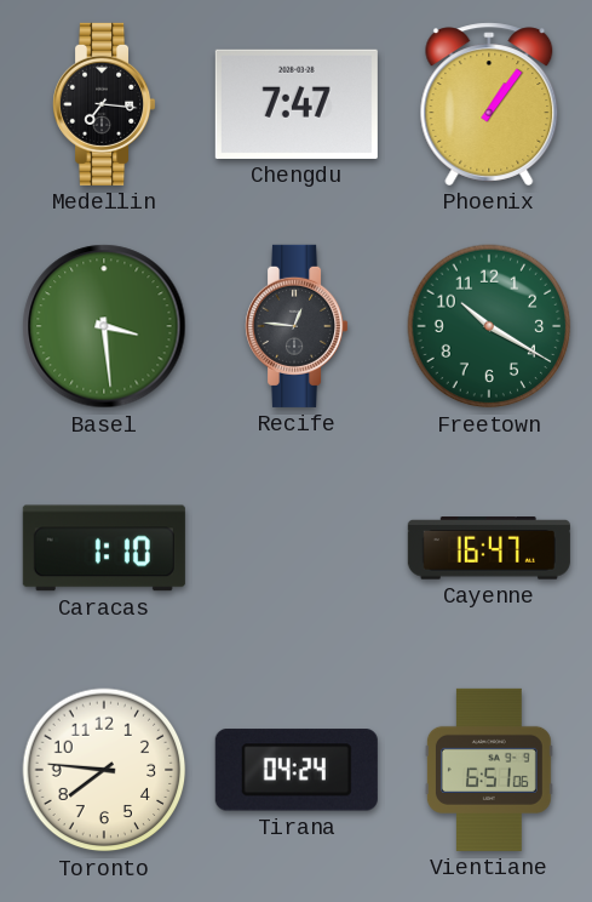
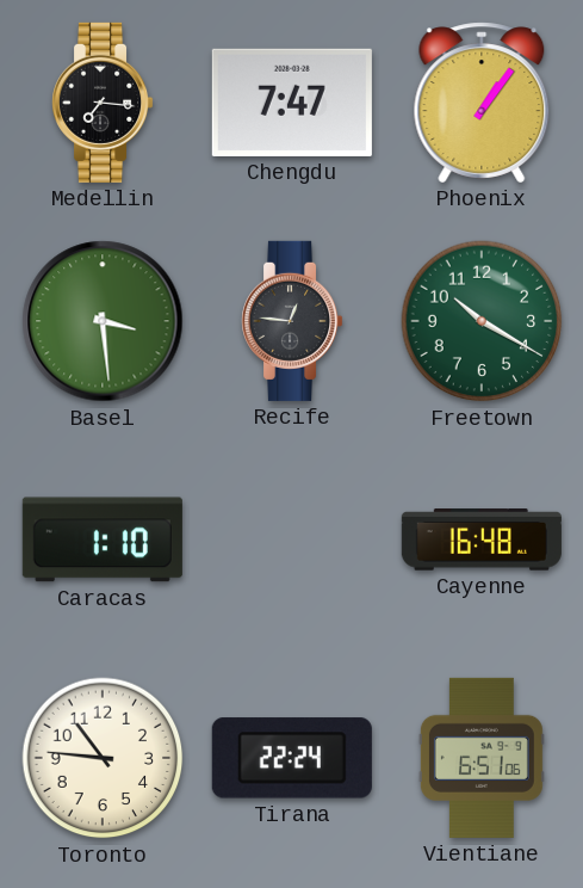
Cayenne: 16:47 -> 16:48
Toronto: 7:46 -> 10:46
Tirana: 04:24 -> 22:24
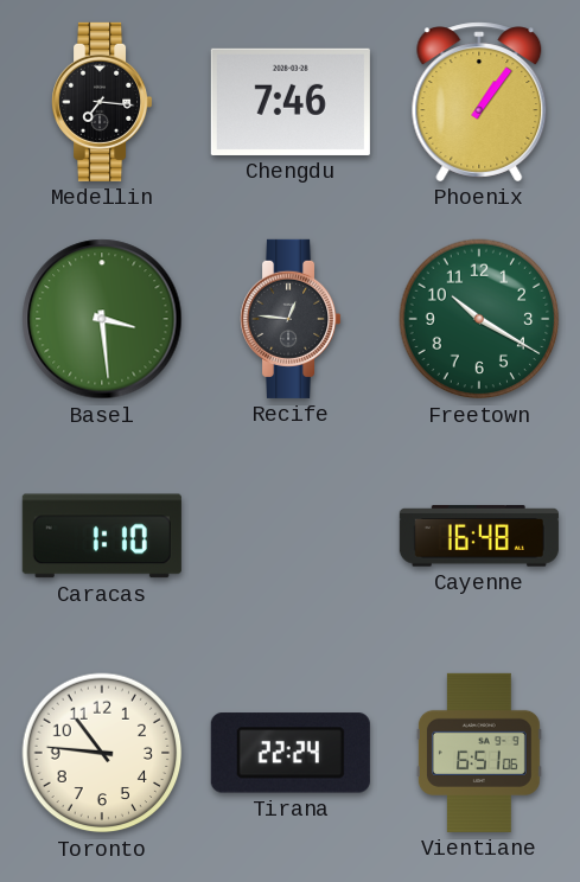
Chengdu: 7:47 -> 7:46
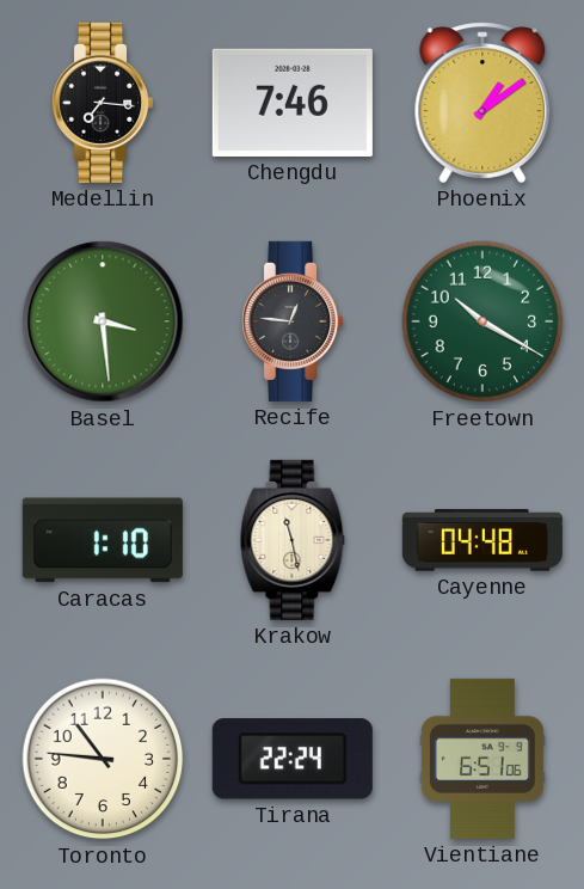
Phoenix: 1:06 -> 1:09
Krakow: none -> 11:28
Cayenne: 16:48 -> 04:48
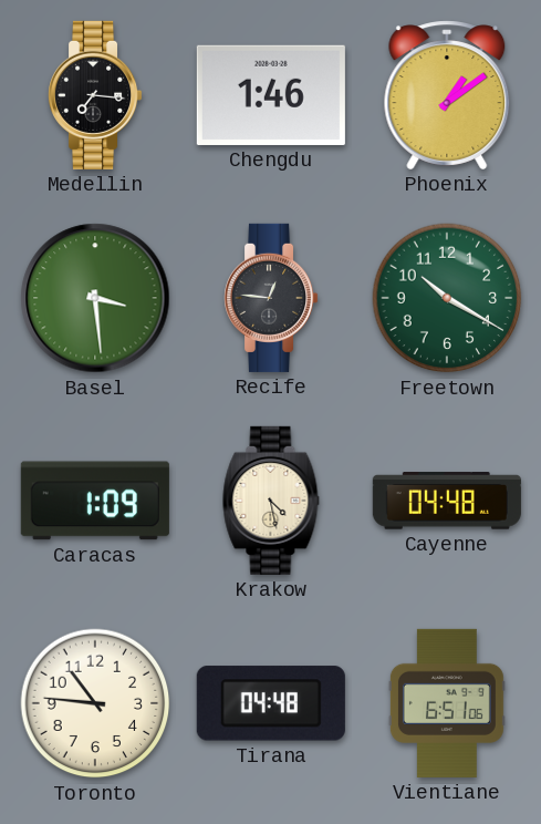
Chengdu: 7:46 -> 1:46
Caracas: 1:10 -> 1:09
Krakow: 11:28 -> 4:28
Tirana: 22:24 -> 04:48
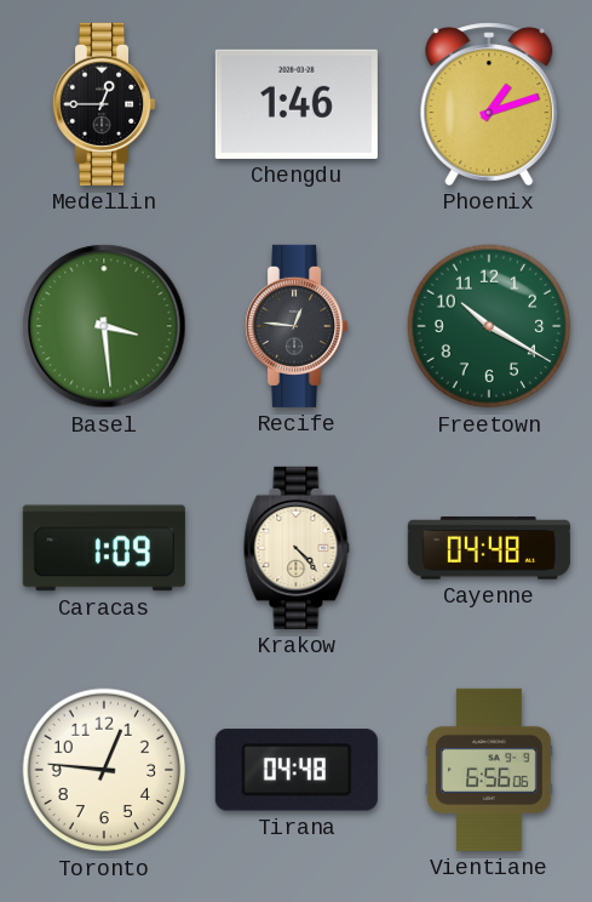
Medellin: 7:16 -> 12:45
Phoenix: 1:09 -> 1:12
Krakow: 4:28 -> 4:23
Toronto: 10:46 -> 12:46
Vientiane: 6:51 -> 6:56
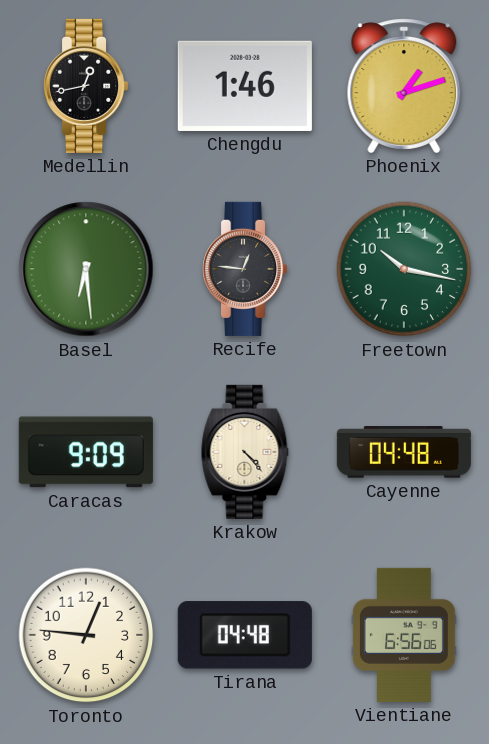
Medellin: 12:45 -> 12:43
Basel: 3:29 -> 6:29
Freetown: 10:20 -> 10:17
Caracas: 1:09 -> 9:09
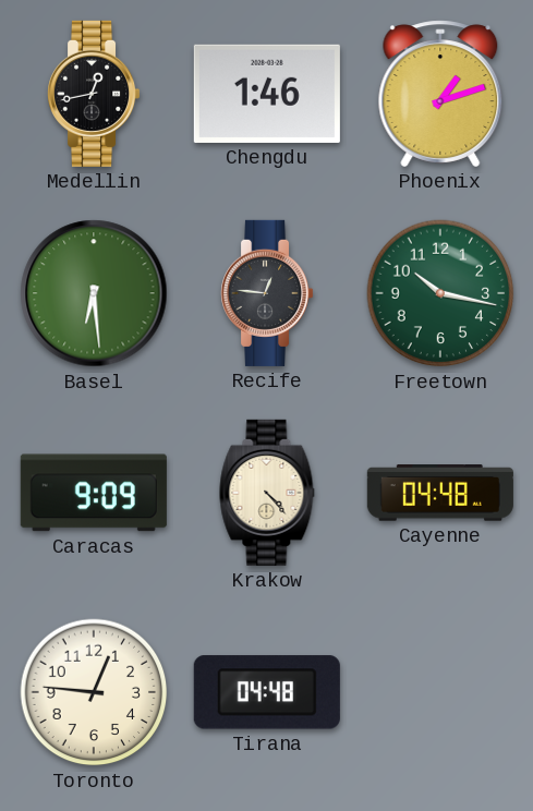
Vientiane: 6:56 -> none
